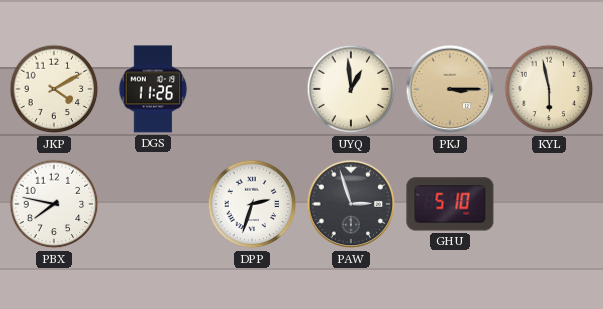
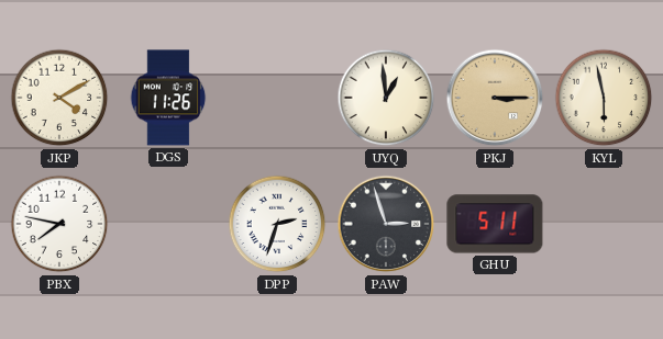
GHU: 5:10 -> 5:11
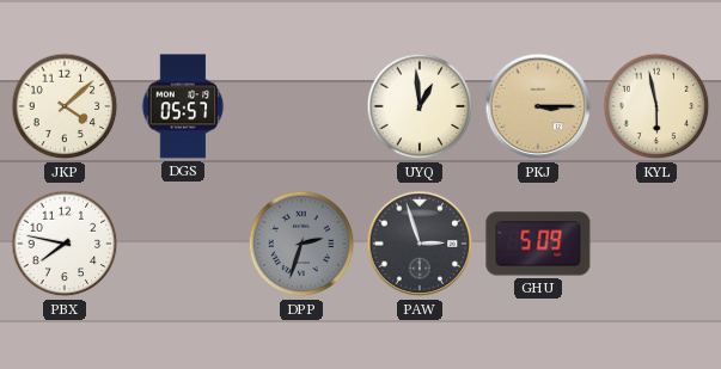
JKP: 4:10 -> 4:08
DGS: 11:26 -> 05:57
DPP dial: white -> grey
GHU: 5:11 -> 5:09
